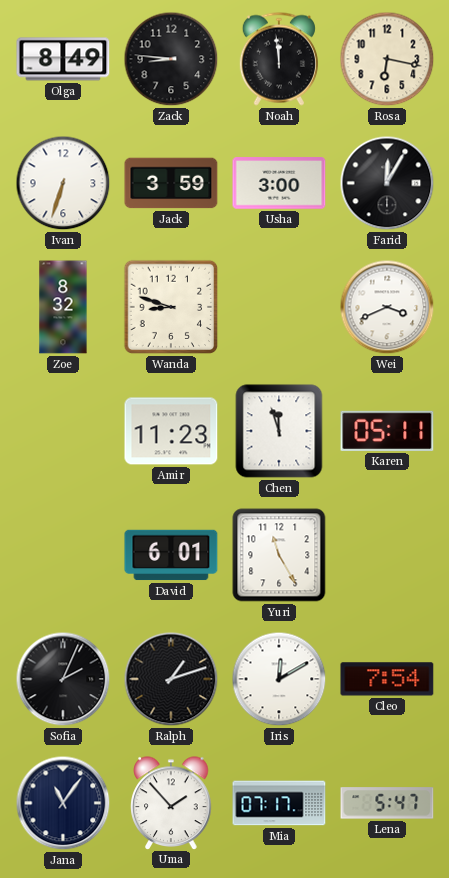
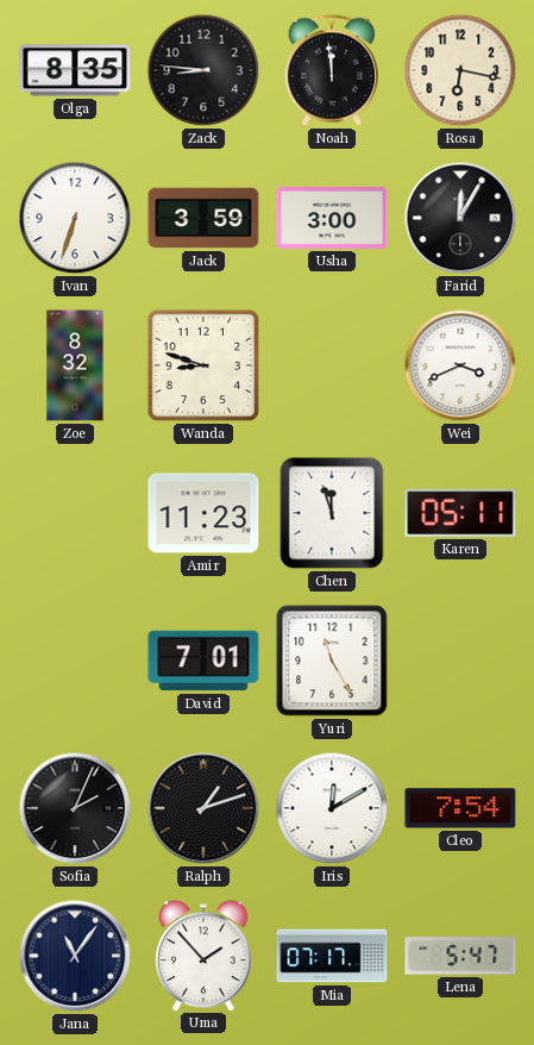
Olga: 8:49 -> 8:35
David: 6:01 -> 7:01
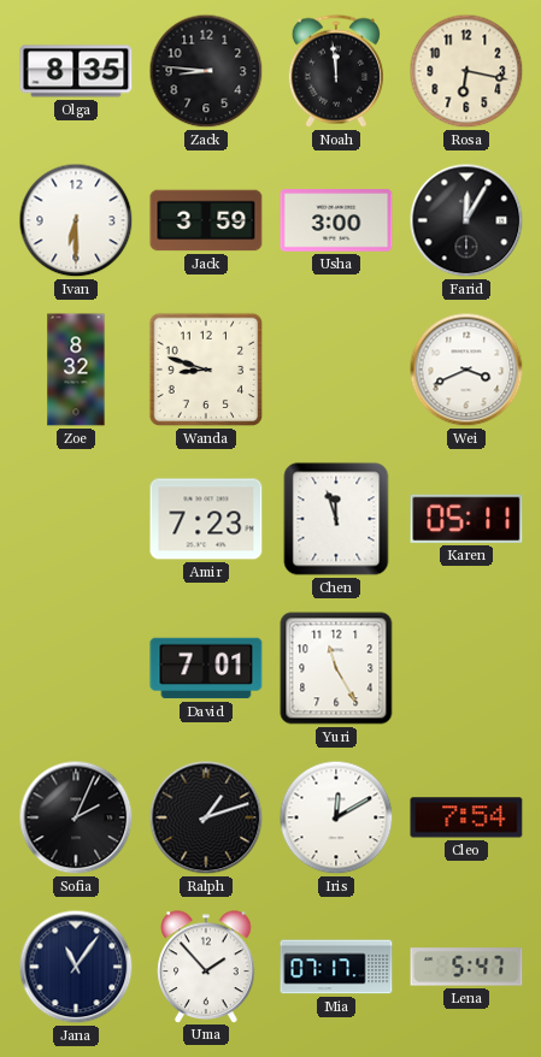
Ivan: 6:33 -> 6:30
Amir: 11:23 -> 7:23
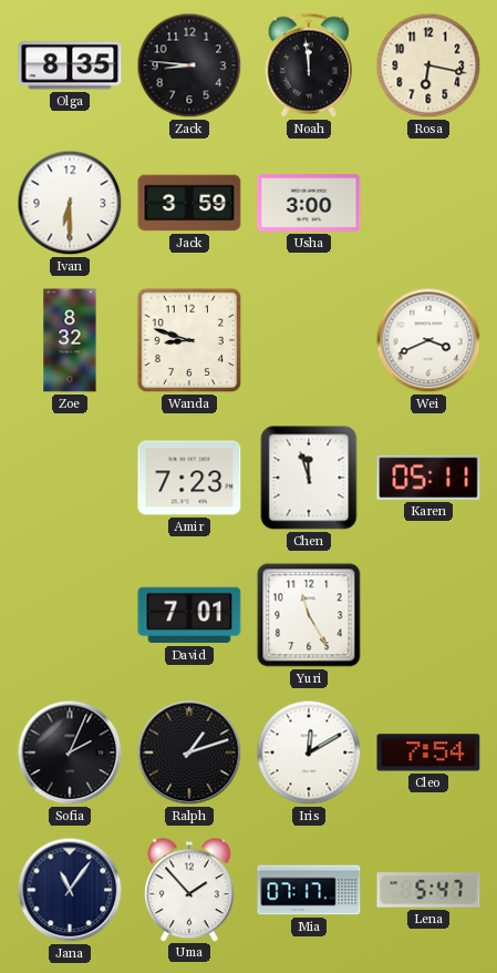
Farid: 12:05 -> none
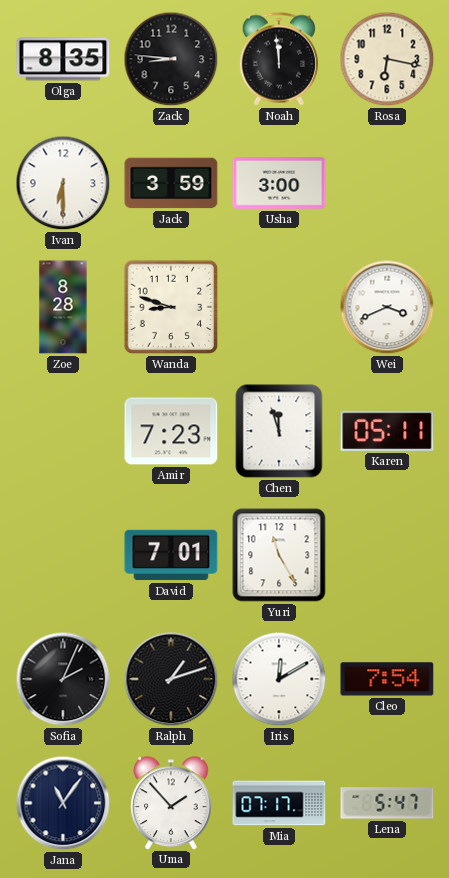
Zoe: 8:32 -> 8:28
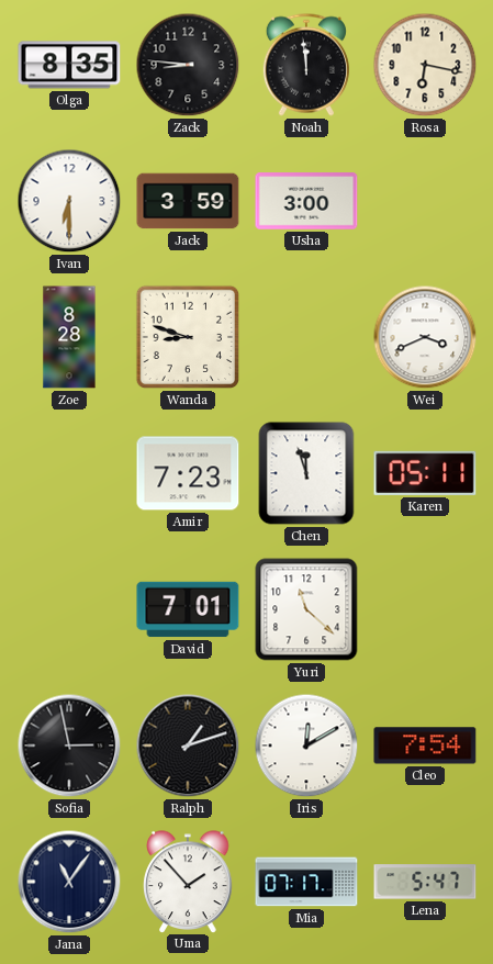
Yuri: 11:25 -> 11:22
Sofia: 2:04 -> 2:58
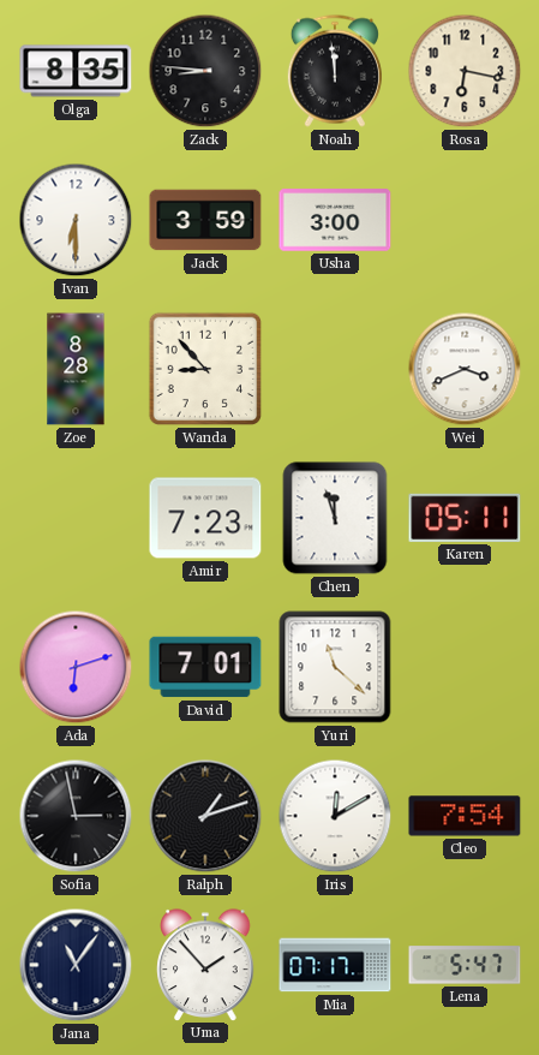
Wanda: 8:48 -> 8:53
Ada: none -> 6:12
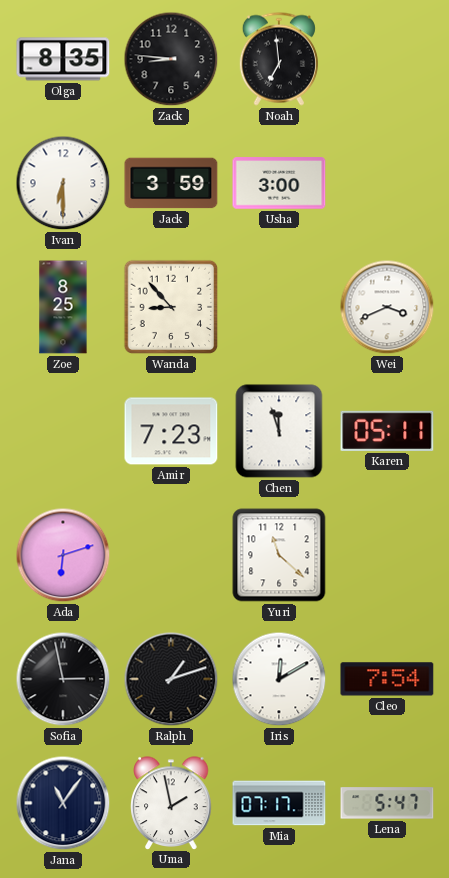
Noah: 11:59 -> 6:59
Rosa: 6:17 -> none
Zoe: 8:28 -> 8:25
David: 7:01 -> none
Uma: 1:53 -> 1:58
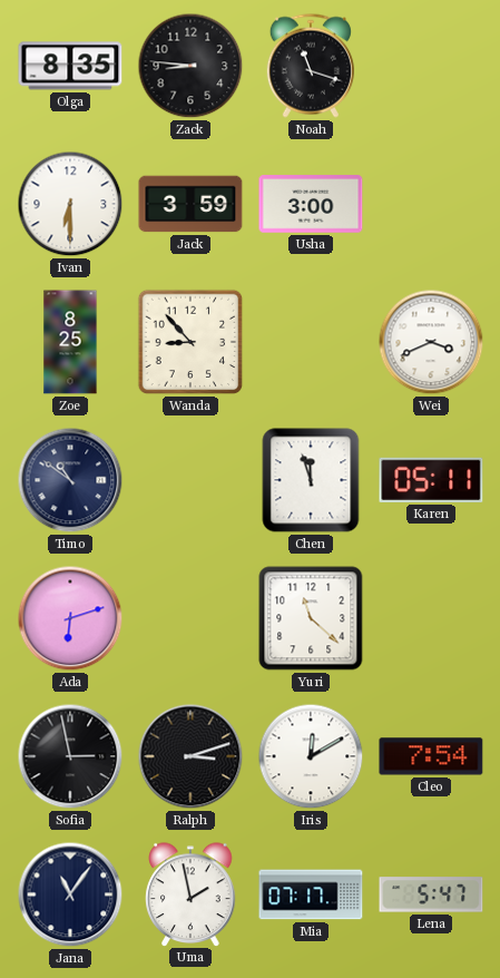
Noah: 6:59 -> 11:18
Timo: none -> 10:51
Amir: 7:23 -> none
Ralph: 1:12 -> 3:12
